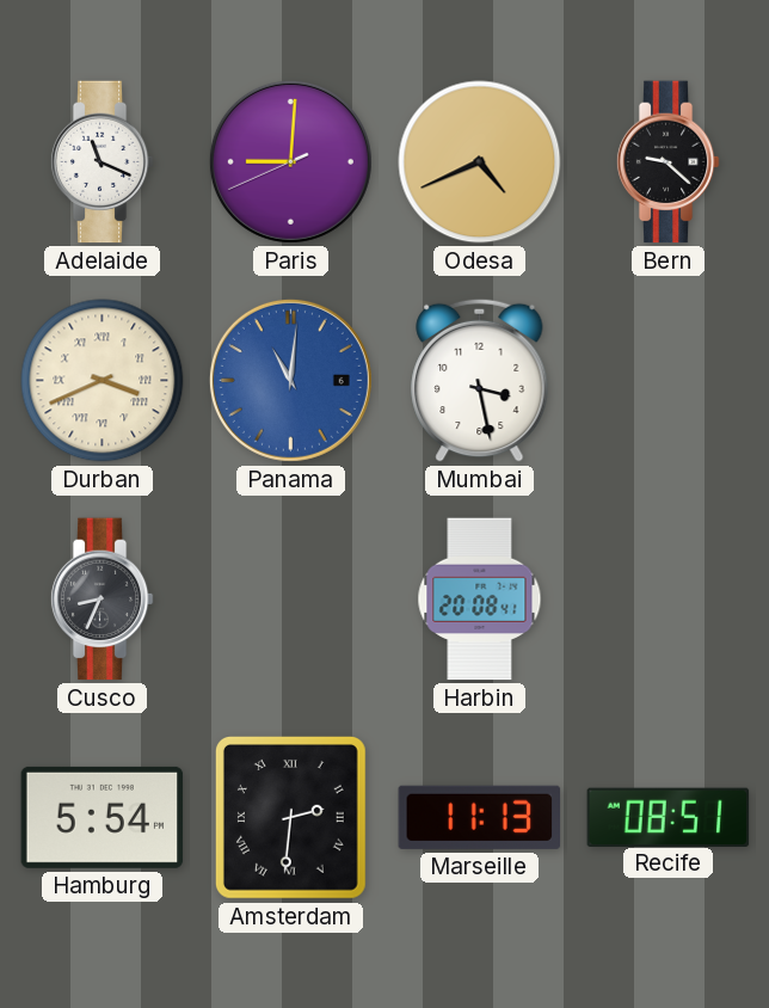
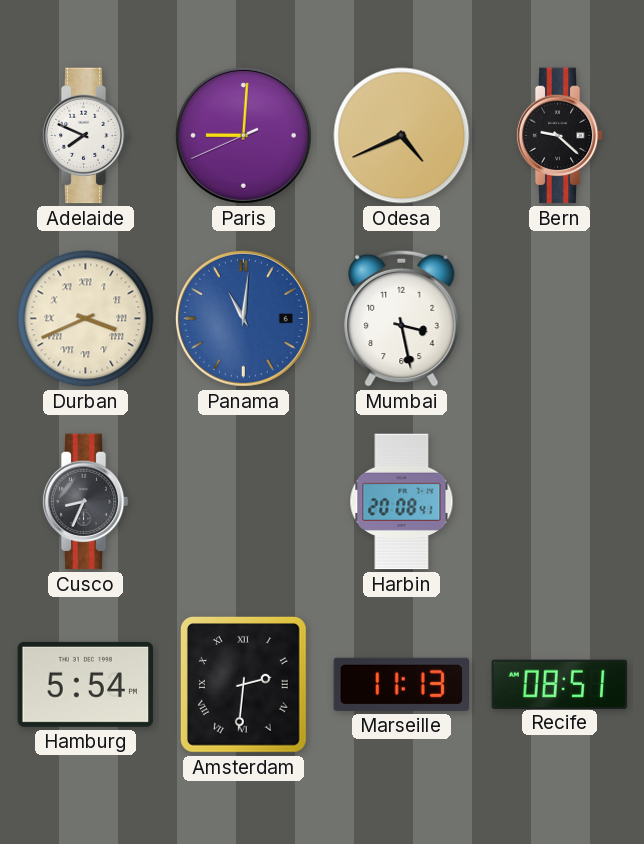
Adelaide: 11:19 -> 7:49
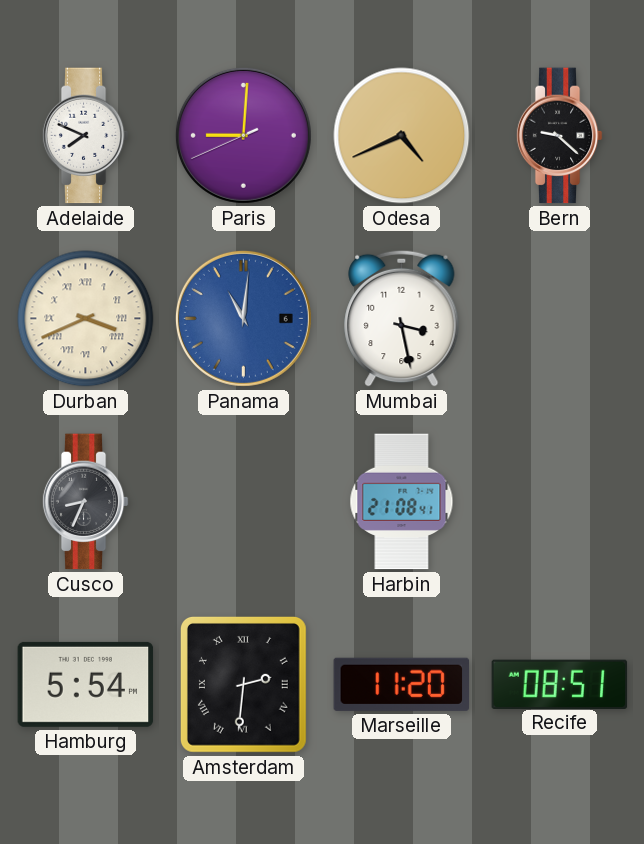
Harbin: 20:08 -> 21:08
Marseille: 11:13 -> 11:20
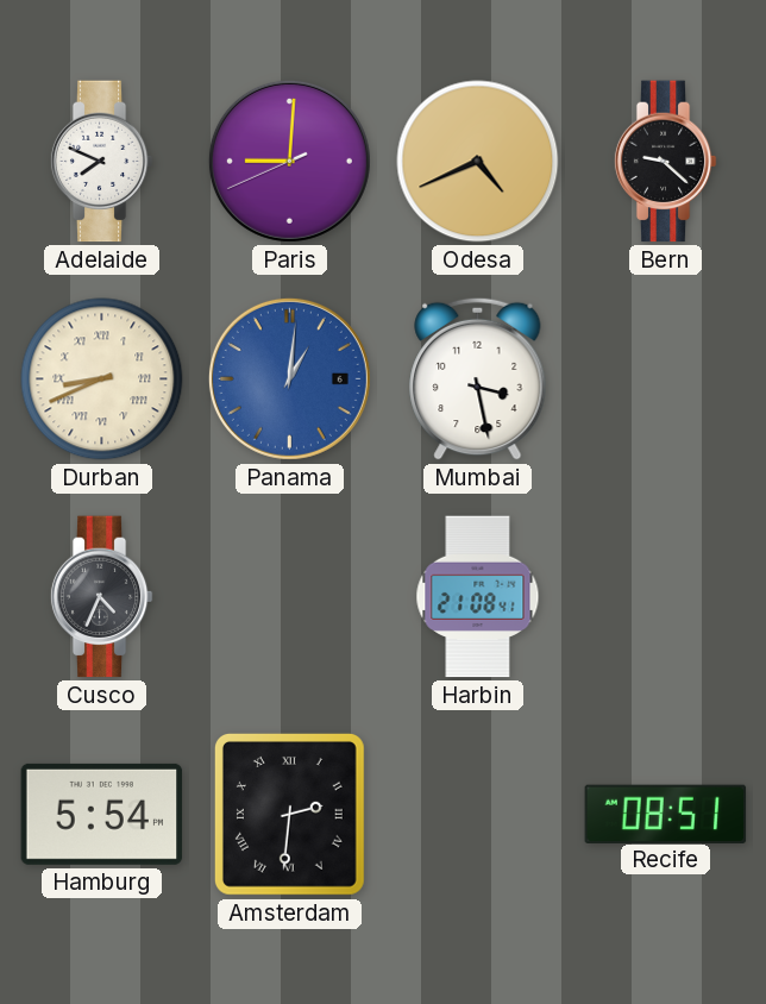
Durban: 3:41 -> 8:41
Panama: 11:01 -> 1:01
Cusco: 8:34 -> 4:34
Marseille: 11:20 -> none
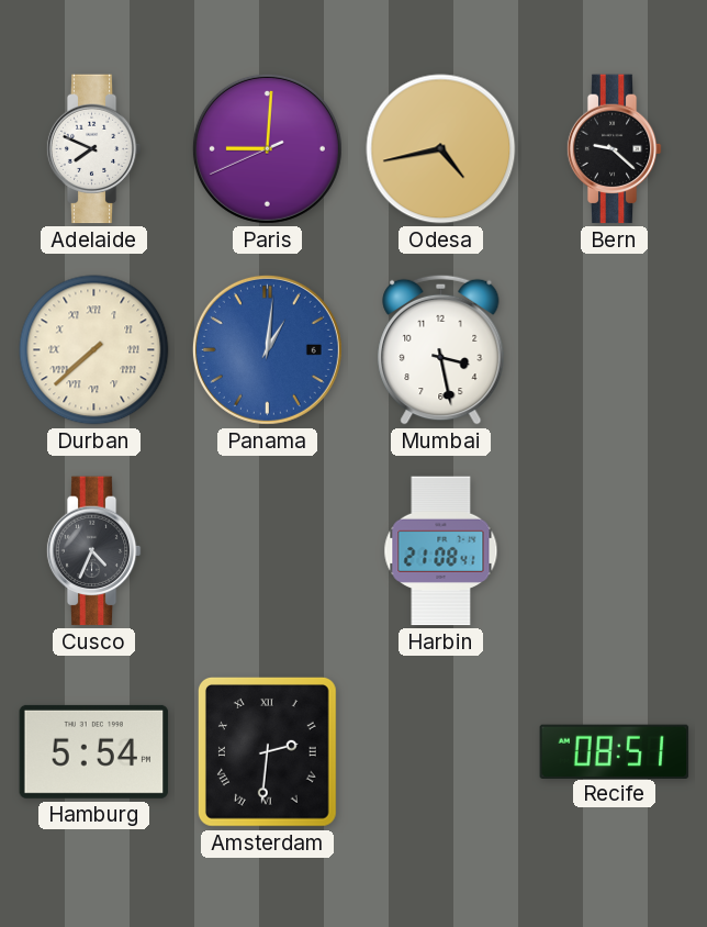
Odesa: 4:41 -> 4:43
Durban: 8:41 -> 7:38
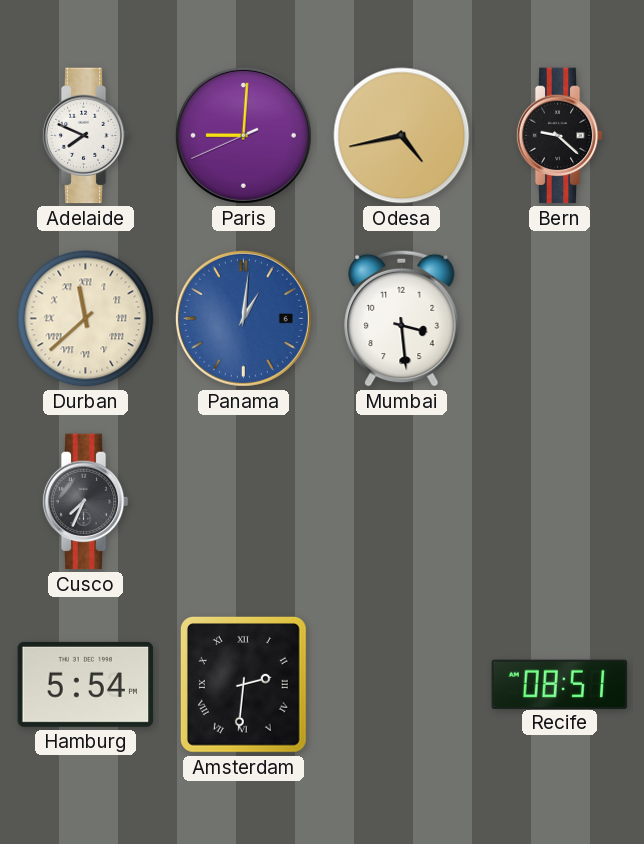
Durban: 7:38 -> 11:38
Mumbai: 3:28 -> 3:29
Cusco: 4:34 -> 7:34
Harbin: 21:08 -> none
